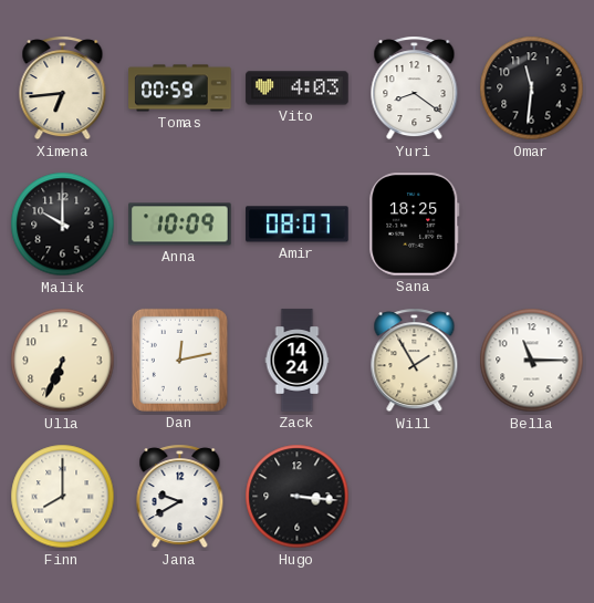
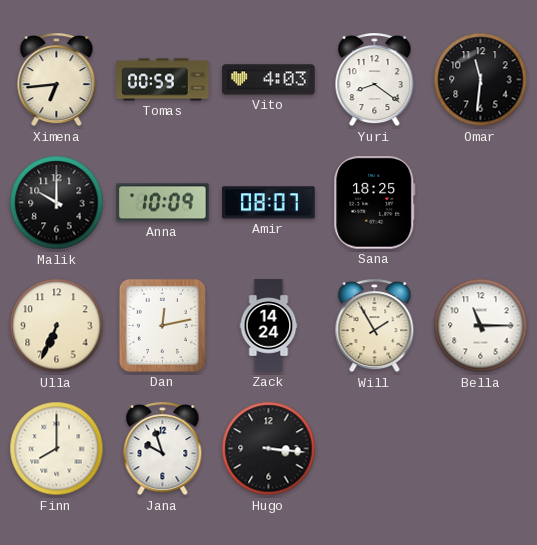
Jana: 9:40 -> 9:57
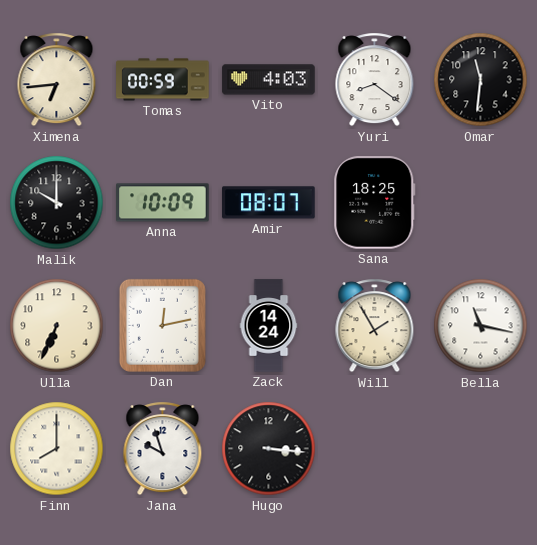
Bella: 11:15 -> 11:17
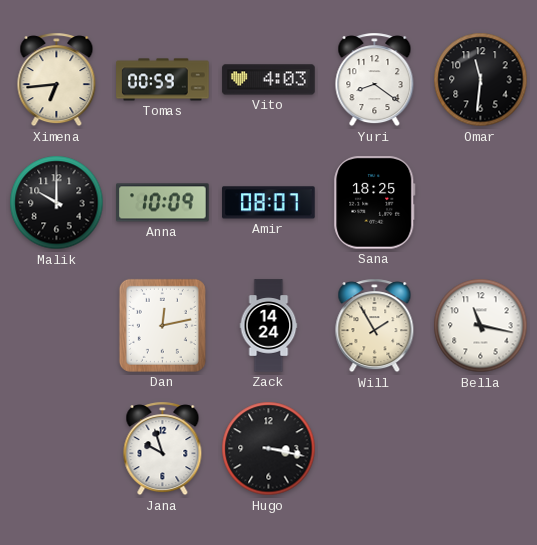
Ulla: 6:34 -> none
Finn: 8:00 -> none
Hugo: 3:16 -> 3:17
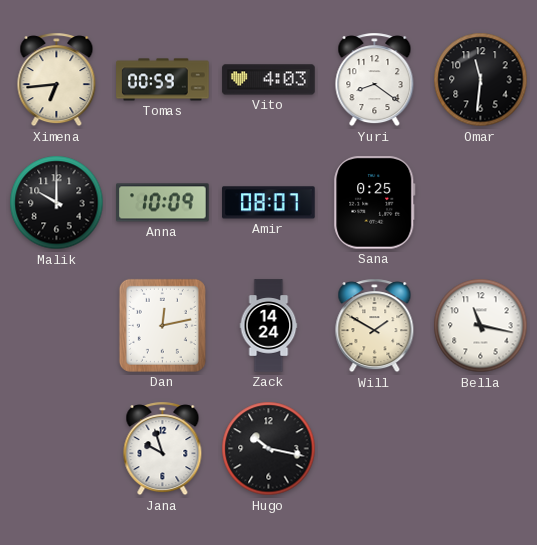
Sana: 18:25 -> 0:25
Will: 1:55 -> 1:50
Hugo: 3:17 -> 10:17
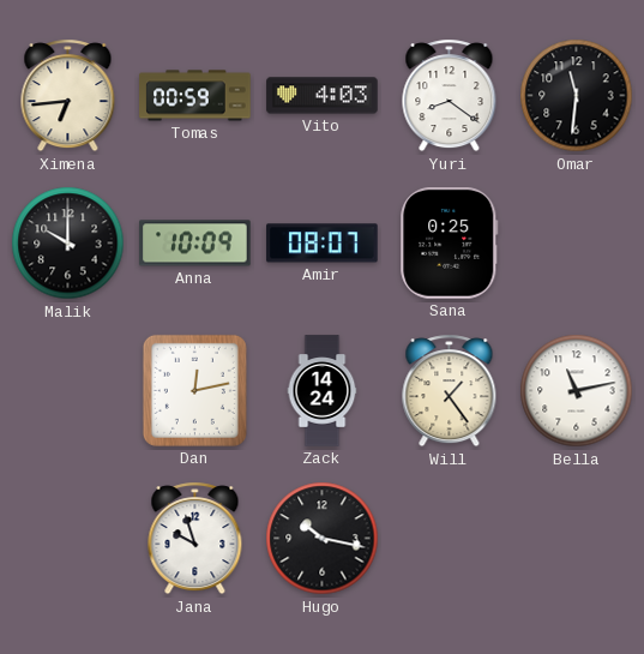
Will: 1:50 -> 1:24
Bella: 11:17 -> 11:13
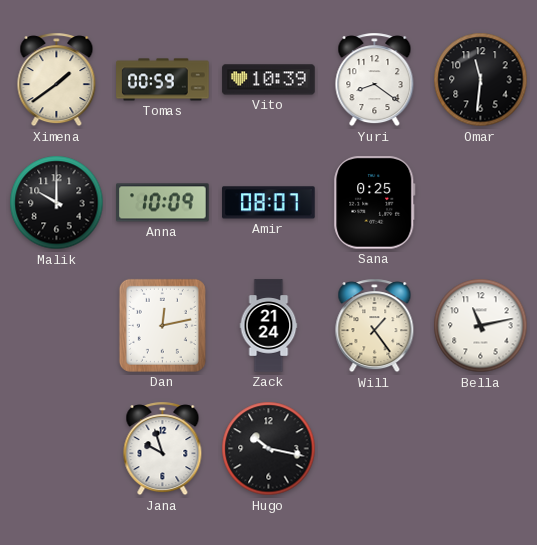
Ximena: 6:44 -> 1:39
Vito: 4:03 -> 10:39
Zack: 14:24 -> 21:24
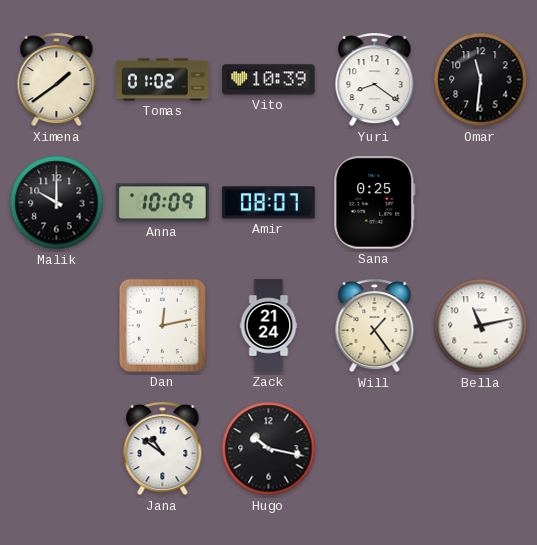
Tomas: 00:59 -> 01:02
Jana: 9:57 -> 10:51
